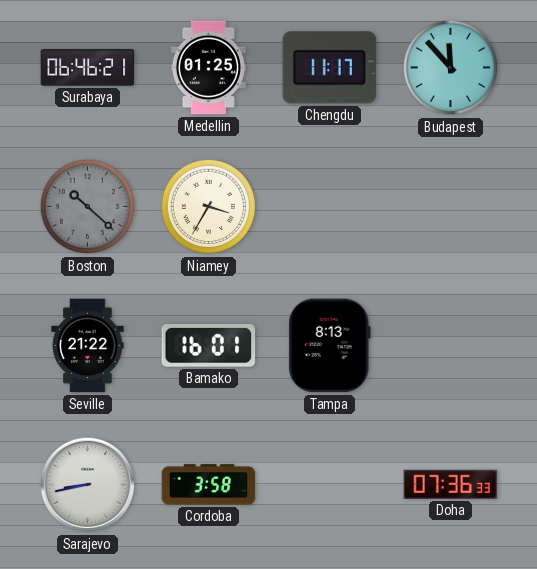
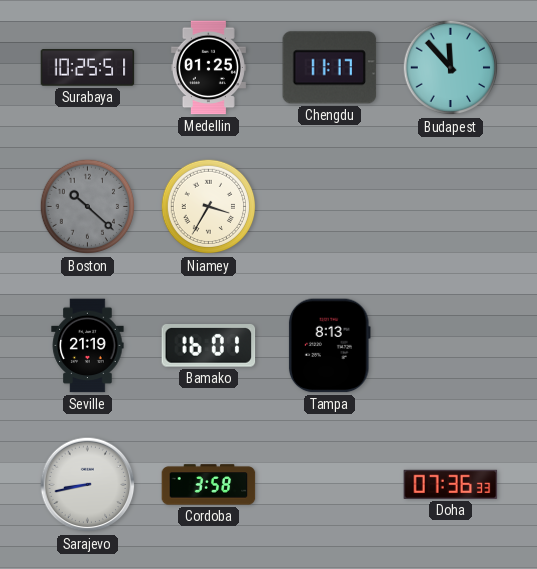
Surabaya: 06:46 -> 10:25
Seville: 21:22 -> 21:19
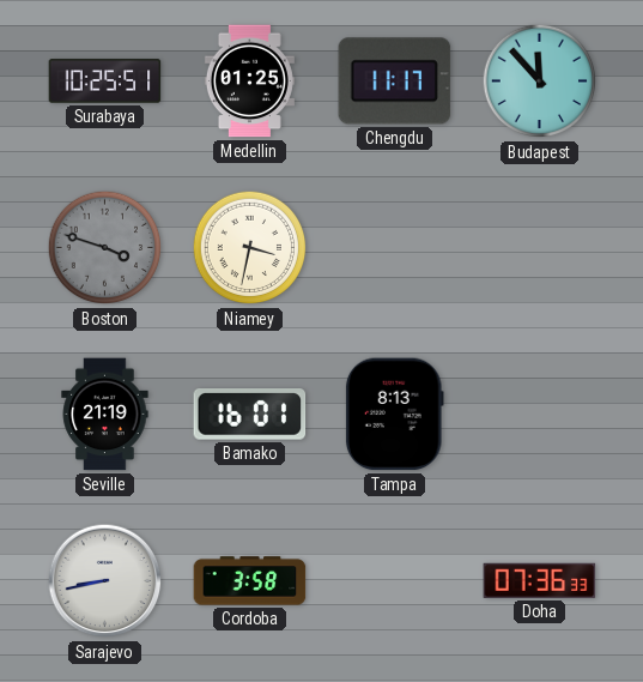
Boston: 10:22 -> 3:48
Niamey: 3:35 -> 3:32
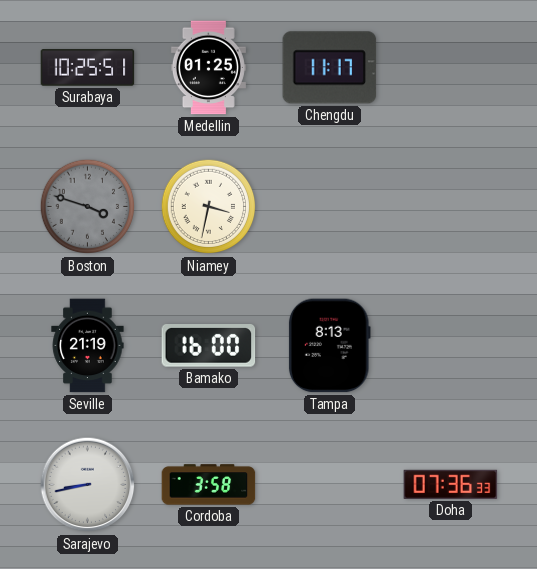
Budapest: 11:53 -> none
Bamako: 16:01 -> 16:00
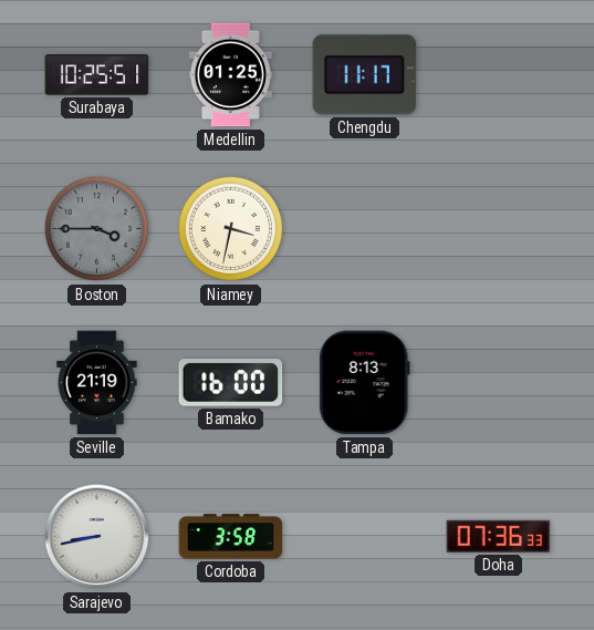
Boston: 3:48 -> 3:45
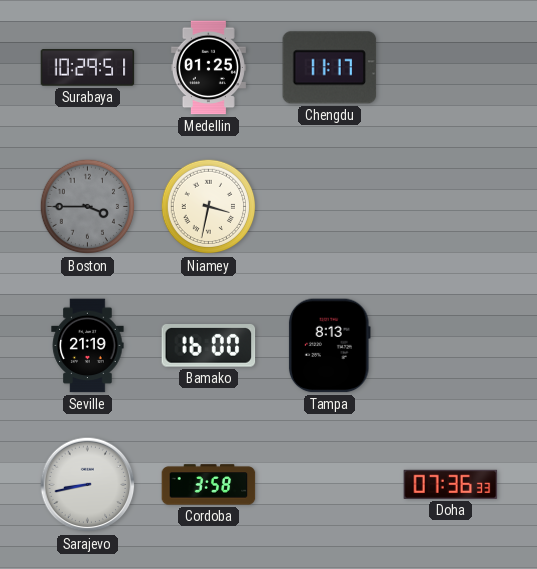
Surabaya: 10:25 -> 10:29
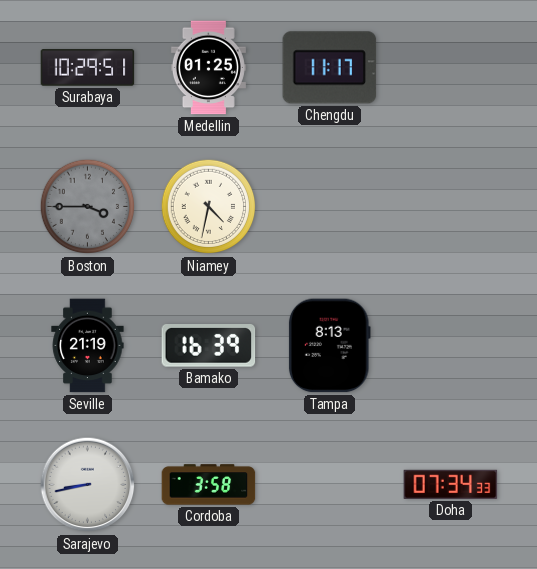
Niamey: 3:32 -> 4:32
Bamako: 16:00 -> 16:39
Doha: 07:36 -> 07:34
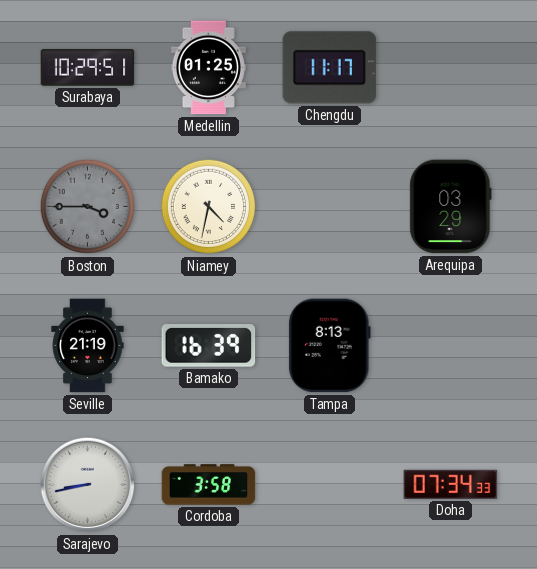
Arequipa: none -> 03:29
